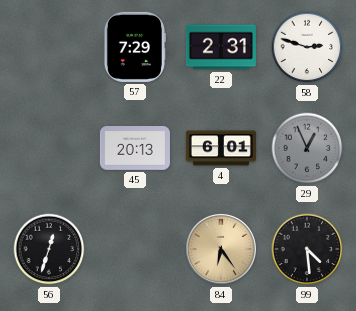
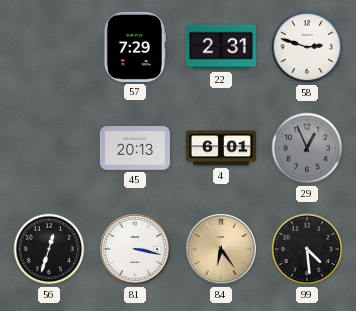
81: none -> 3:17
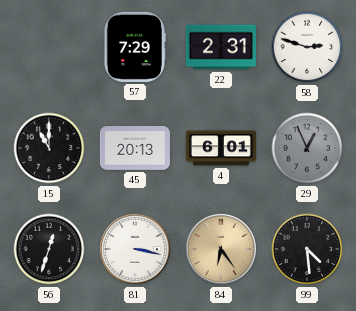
15: none -> 11:00
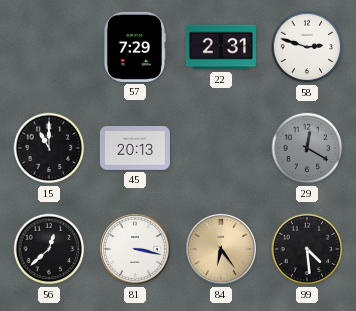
4: 6:01 -> none
29: 12:56 -> 12:20
56: 12:33 -> 12:38
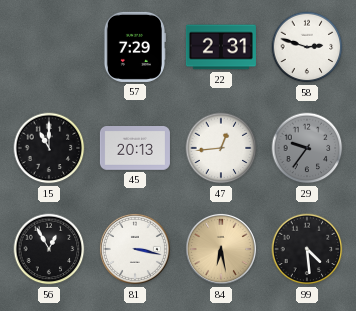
47: none -> 12:44
29: 12:20 -> 9:36
56: 12:38 -> 12:55
84: 6:24 -> 6:28
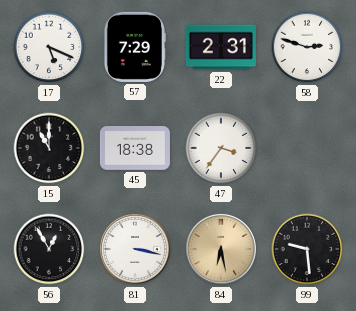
17: none -> 5:19
45: 20:13 -> 18:38
47: 12:44 -> 3:36
29: 9:36 -> none
99: 4:29 -> 9:29
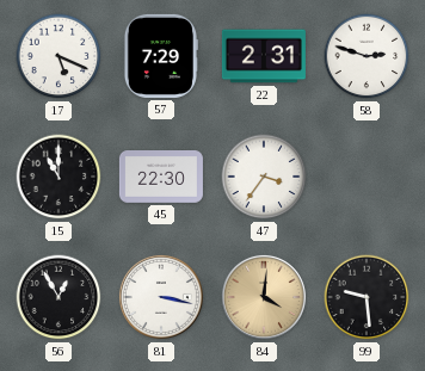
45: 18:38 -> 22:30
84: 6:28 -> 4:01
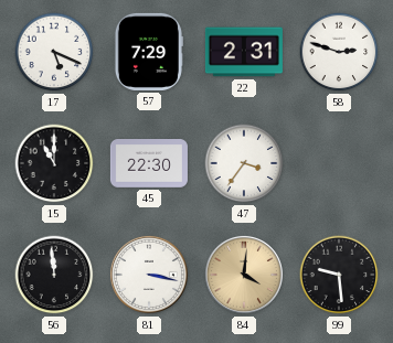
56: 12:55 -> 11:59
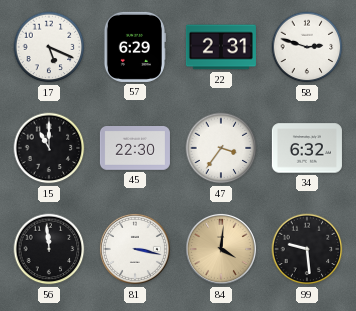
57: 7:29 -> 6:29
34: none -> 6:32
